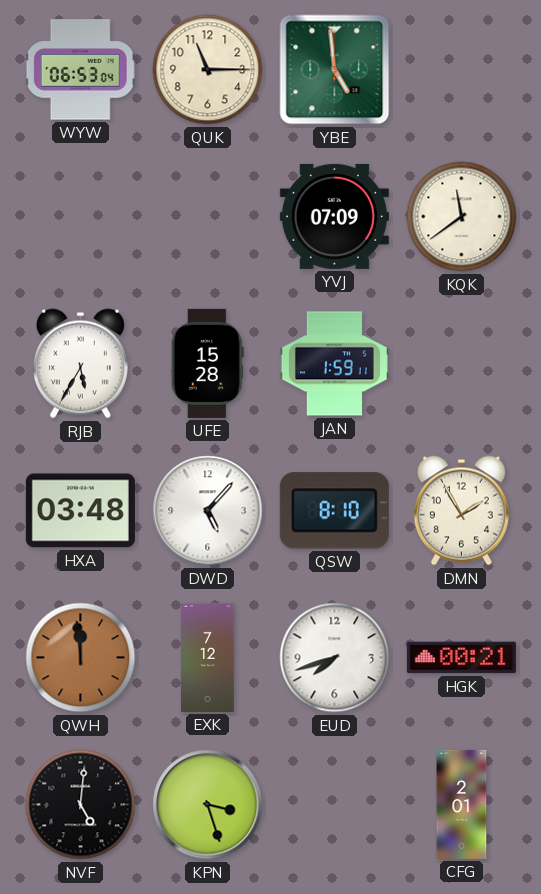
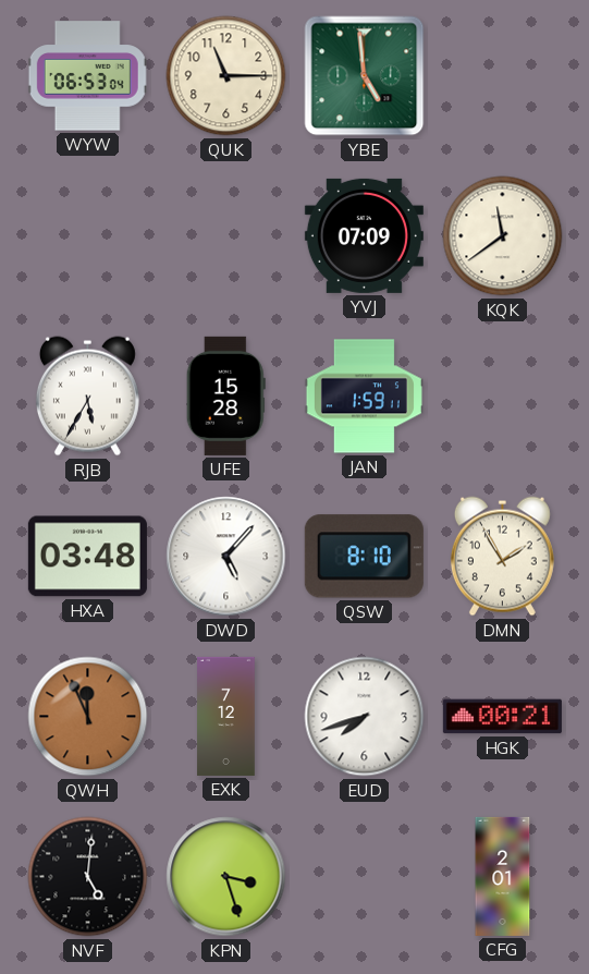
QWH: 11:59 -> 11:56
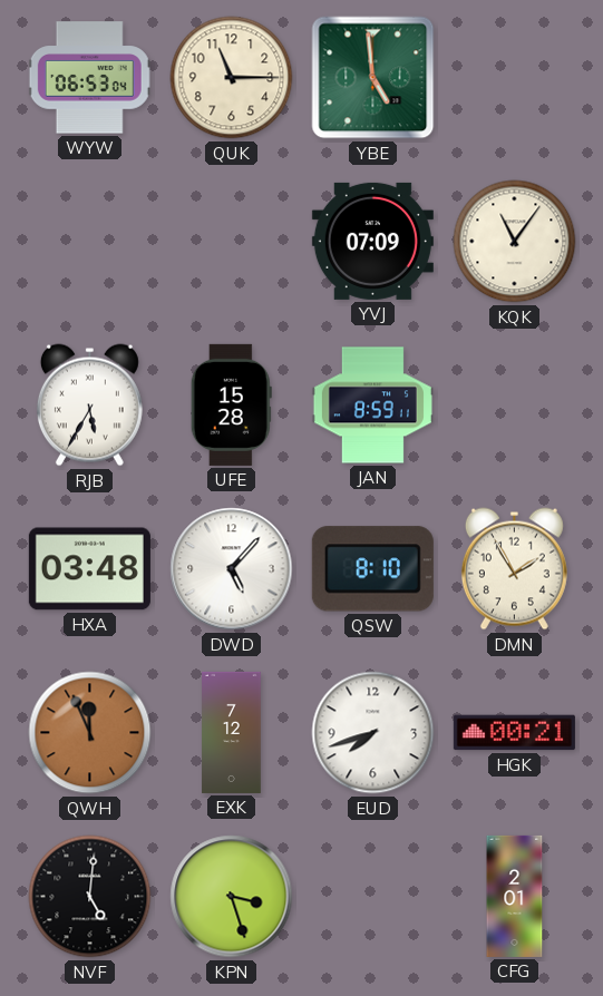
KQK: 11:39 -> 11:06
JAN: 1:59 -> 8:59
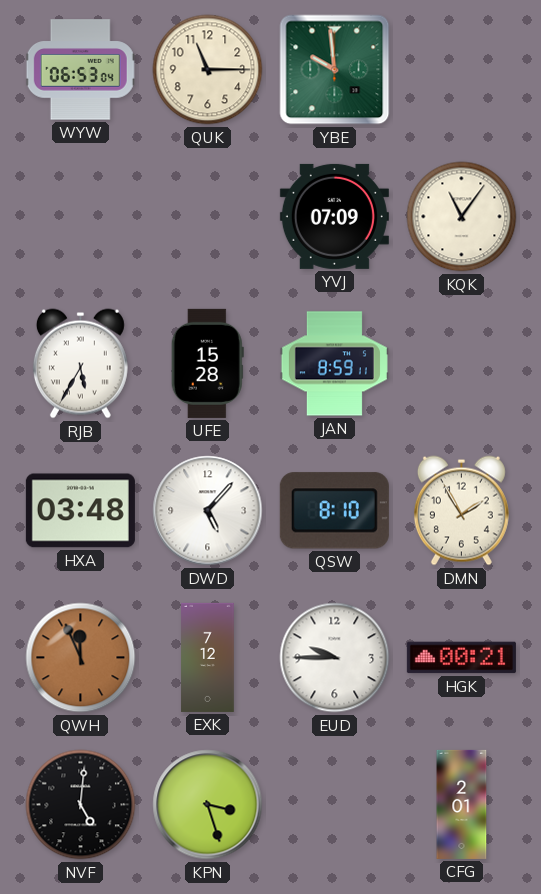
YBE: 4:59 -> 9:59
EUD: 7:42 -> 9:45
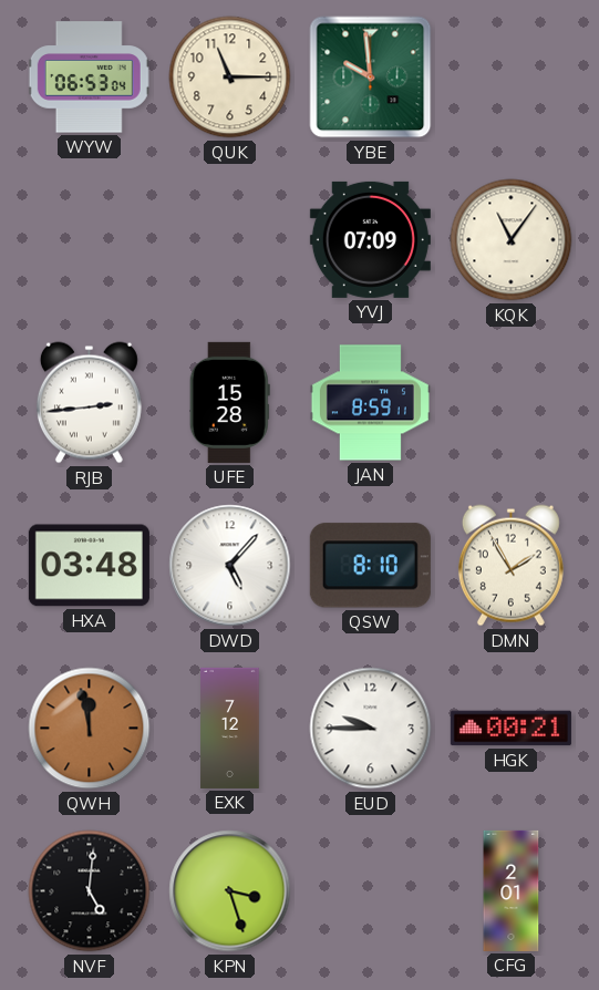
RJB: 5:35 -> 2:44
QWH: 11:56 -> 11:58
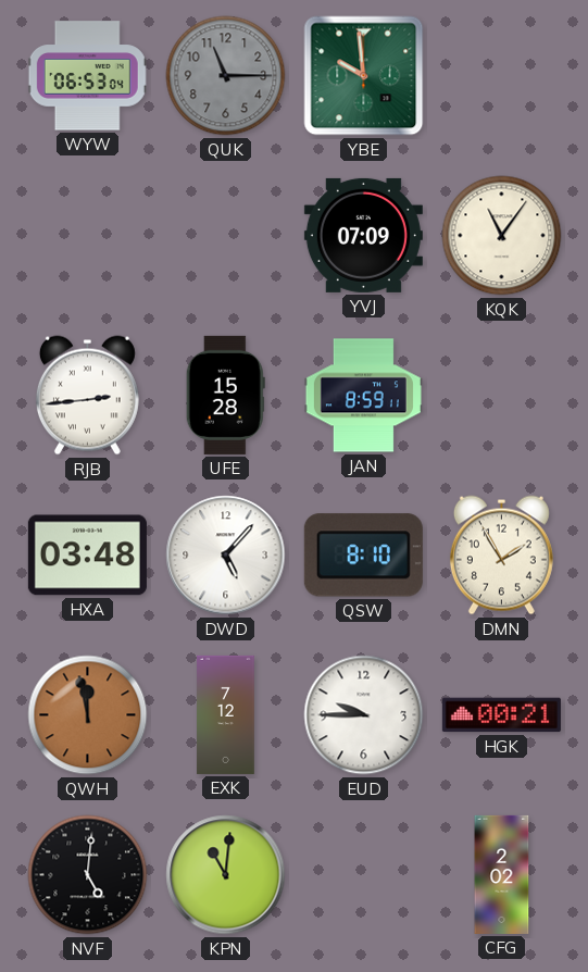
QUK dial: cream -> grey
KPN: 3:27 -> 11:01
CFG: 2:01 -> 2:02
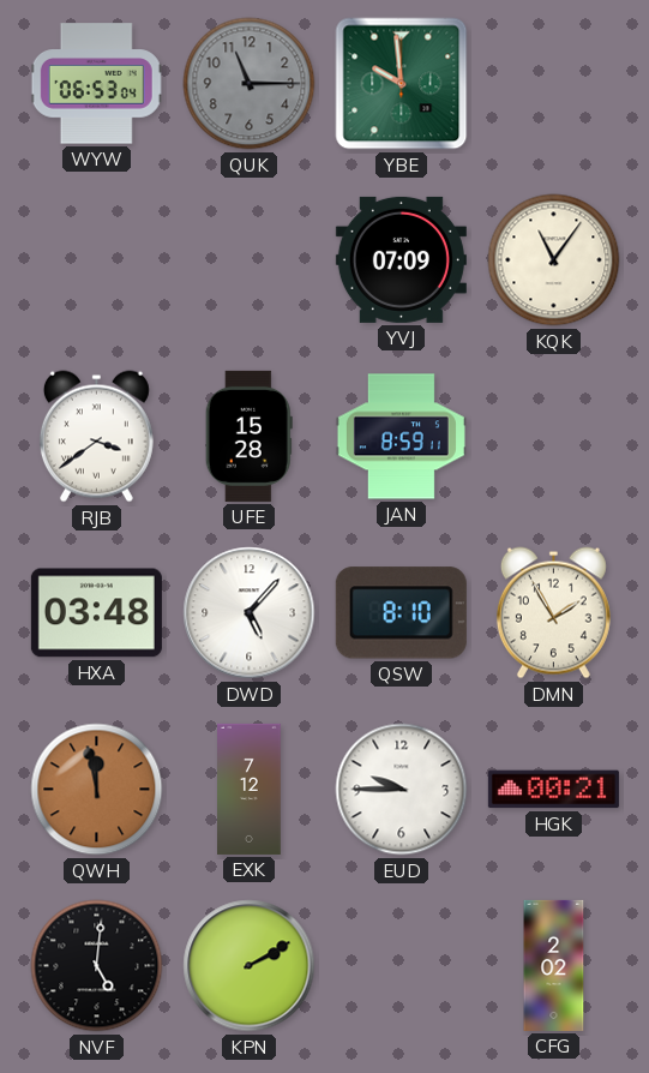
RJB: 2:44 -> 3:39
KPN: 11:01 -> 2:10
